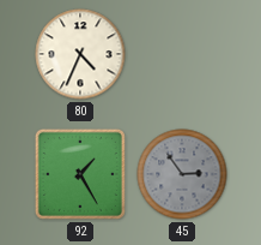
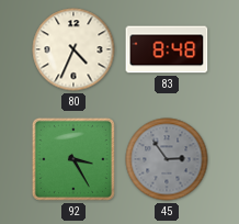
83: none -> 8:48
92: 1:25 -> 3:25
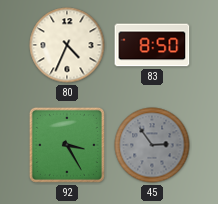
83: 8:48 -> 8:50
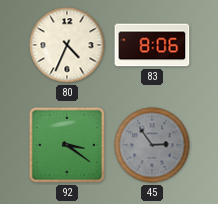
83: 8:50 -> 8:06
92: 3:25 -> 3:21
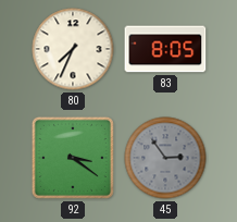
80: 4:34 -> 7:34
83: 8:06 -> 8:05
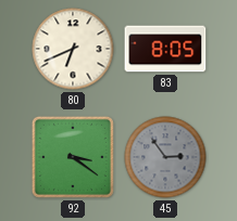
80: 7:34 -> 6:41
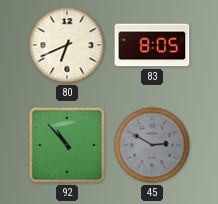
92: 3:21 -> 10:53
45: 2:54 -> 2:50
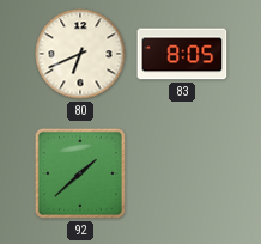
92: 10:53 -> 1:38
45: 2:50 -> none
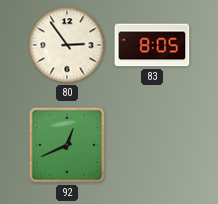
80: 6:41 -> 2:54
92: 1:38 -> 12:41
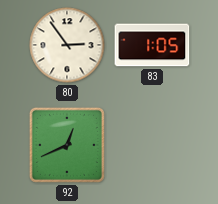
83: 8:05 -> 1:05
